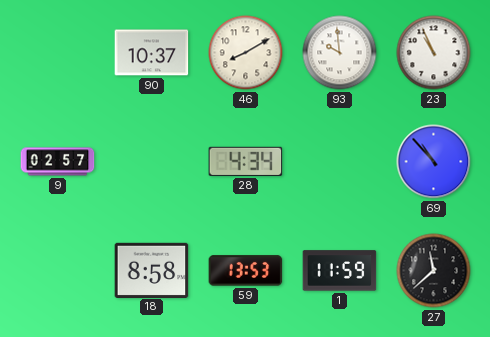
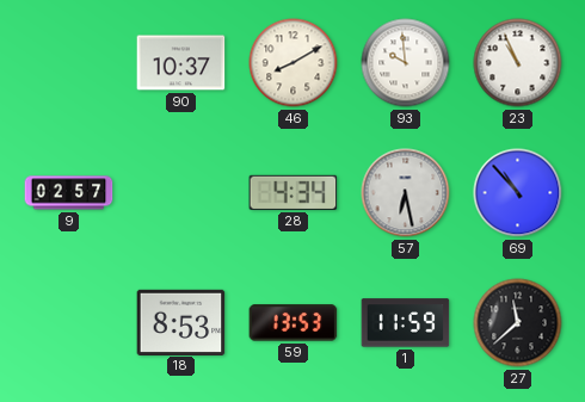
57: none -> 6:28
18: 8:58 -> 8:53
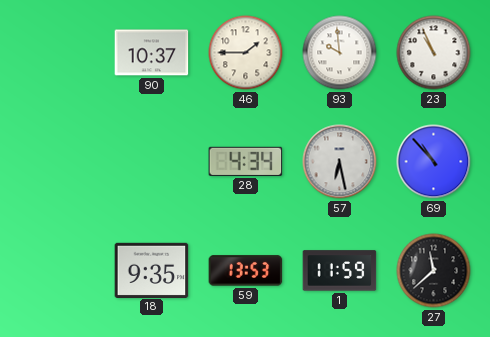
46: 8:10 -> 1:45
9: 02:57 -> none
18: 8:53 -> 9:35
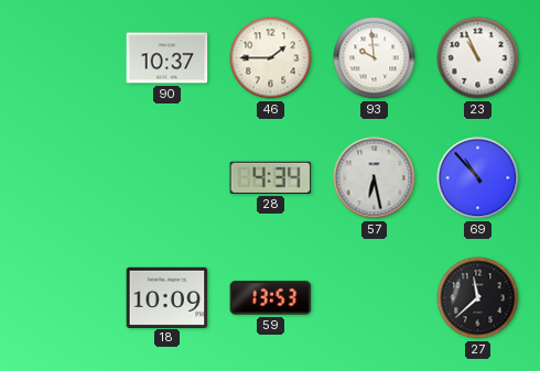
18: 9:35 -> 10:09
1: 11:59 -> none
